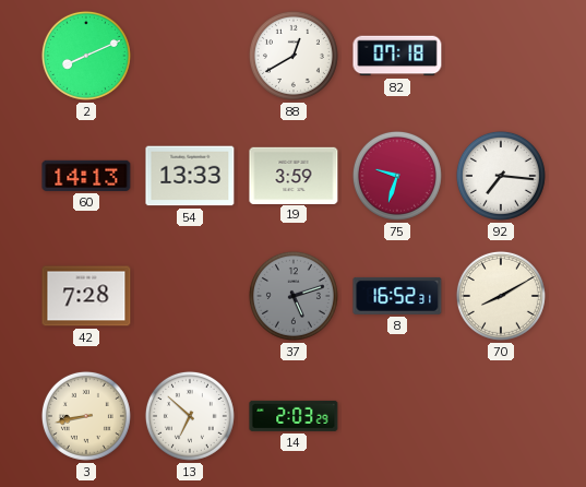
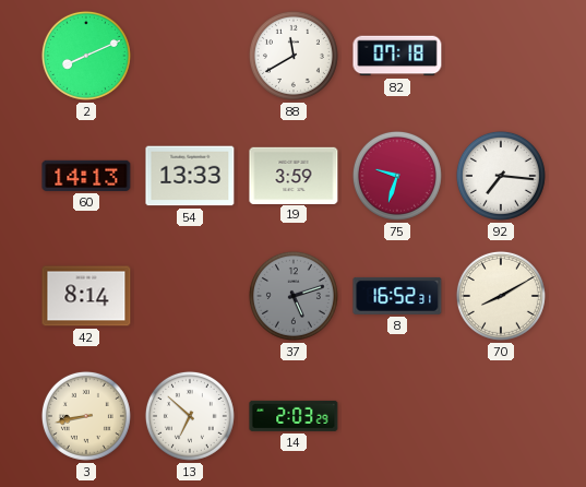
88: 12:40 -> 11:40
42: 7:28 -> 8:14
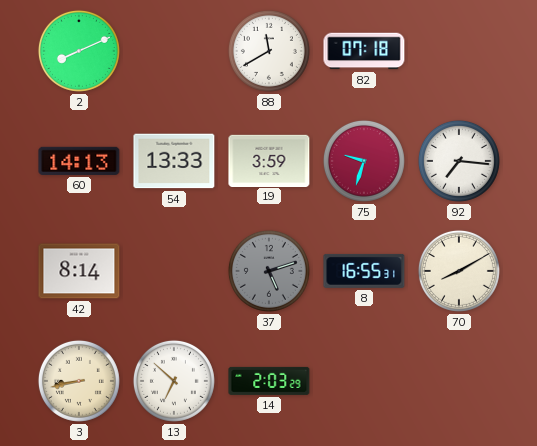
8: 16:52 -> 16:55
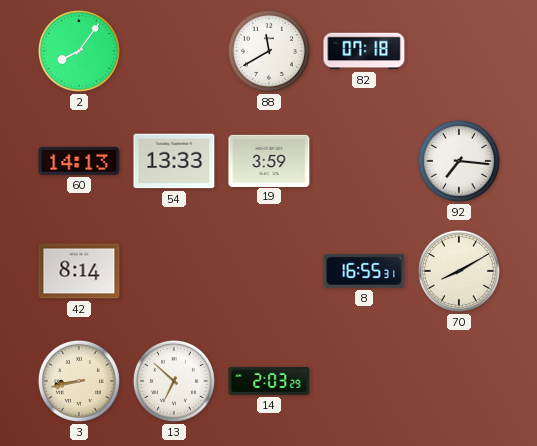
2: 8:11 -> 8:06
75: 9:33 -> none
37: 5:12 -> none
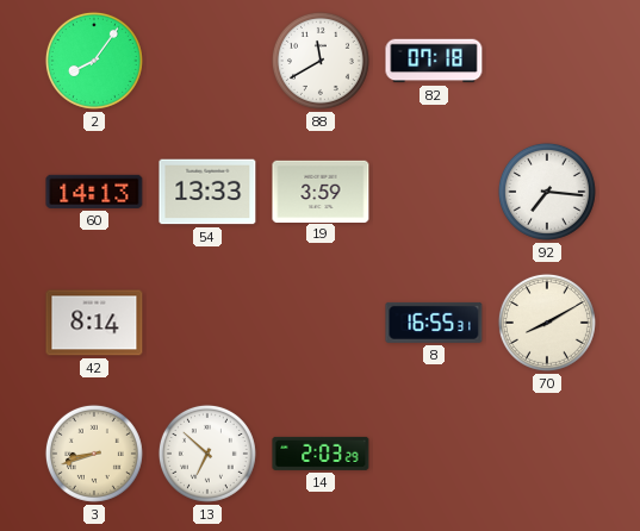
3: 8:43 -> 8:42
